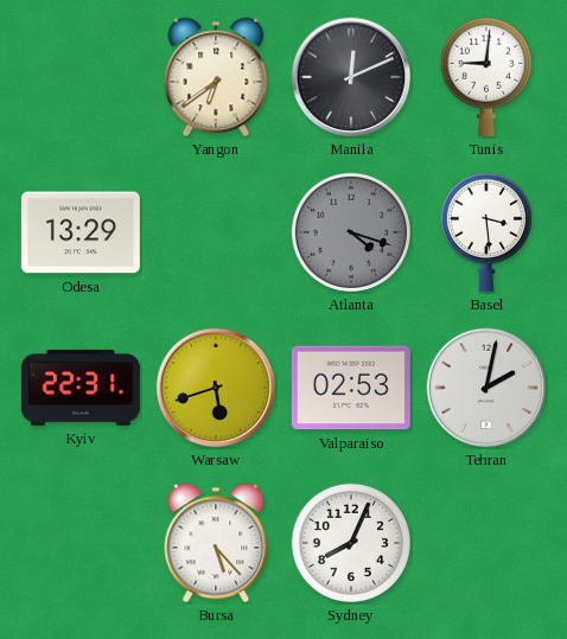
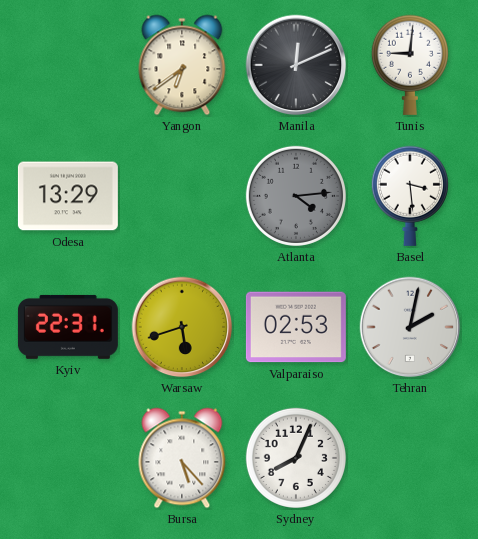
Atlanta: 4:18 -> 4:14
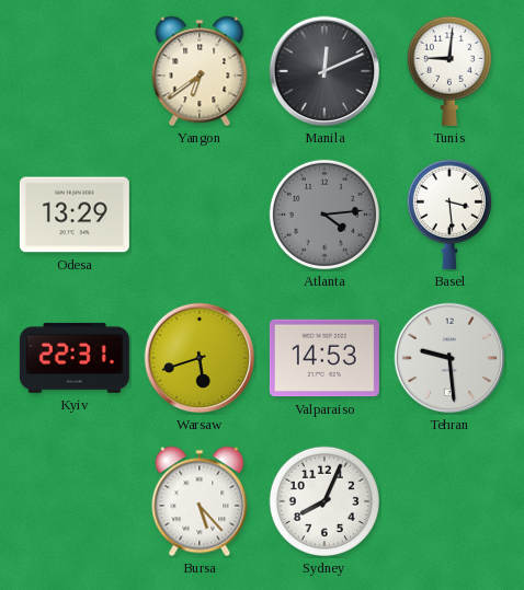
Valparaiso: 02:53 -> 14:53
Tehran: 2:02 -> 9:29
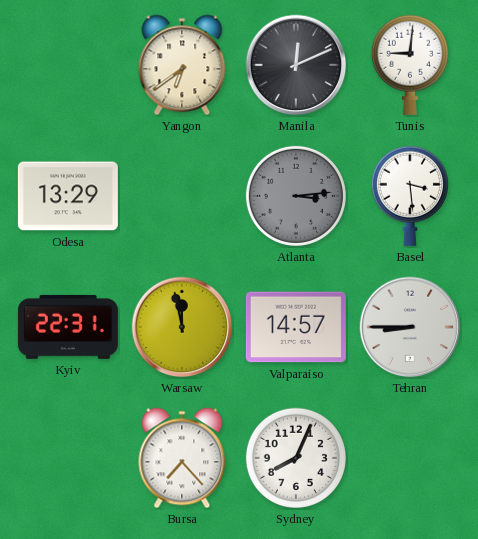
Atlanta: 4:14 -> 3:14
Warsaw: 5:42 -> 11:58
Valparaiso: 14:53 -> 14:57
Tehran: 9:29 -> 8:45
Bursa: 5:23 -> 7:23
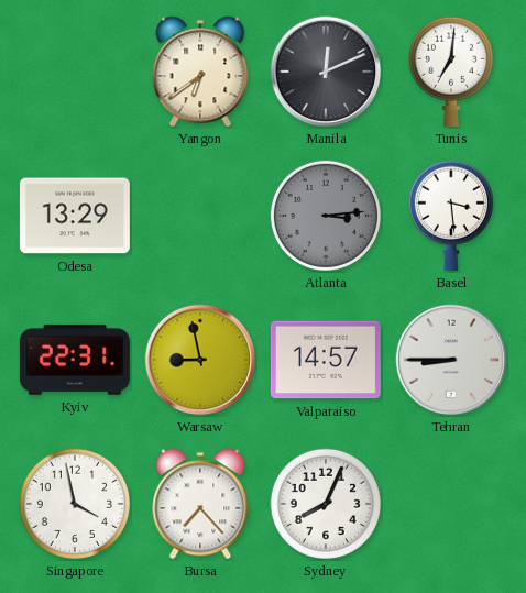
Tunis: 9:01 -> 7:01
Warsaw: 11:58 -> 8:58
Singapore: none -> 3:58
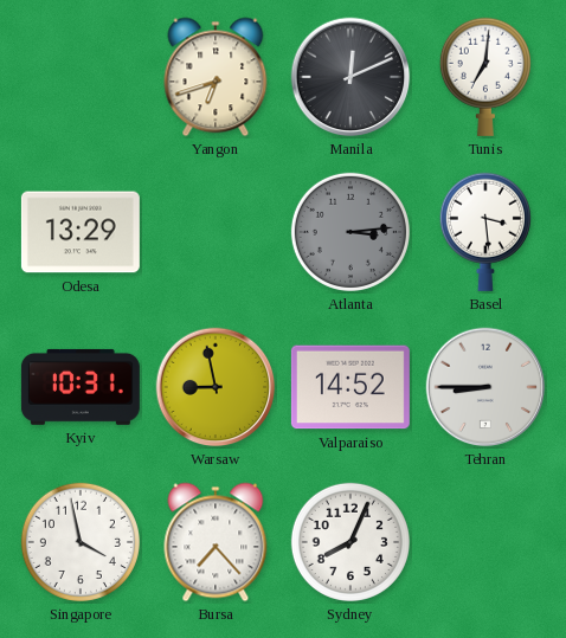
Yangon: 6:39 -> 6:42
Kyiv: 22:31 -> 10:31
Valparaiso: 14:57 -> 14:52
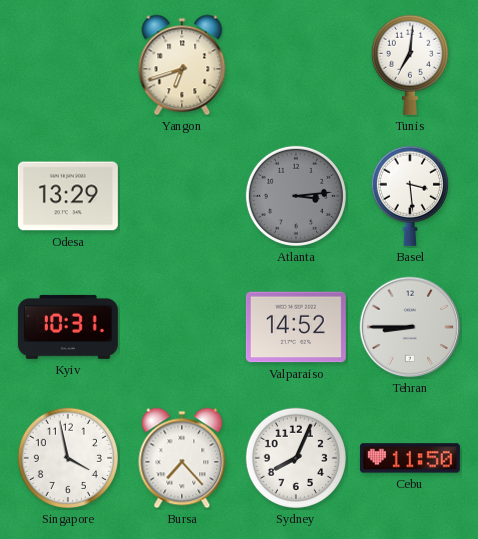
Manila: 12:11 -> none
Warsaw: 8:58 -> none
Cebu: none -> 11:50
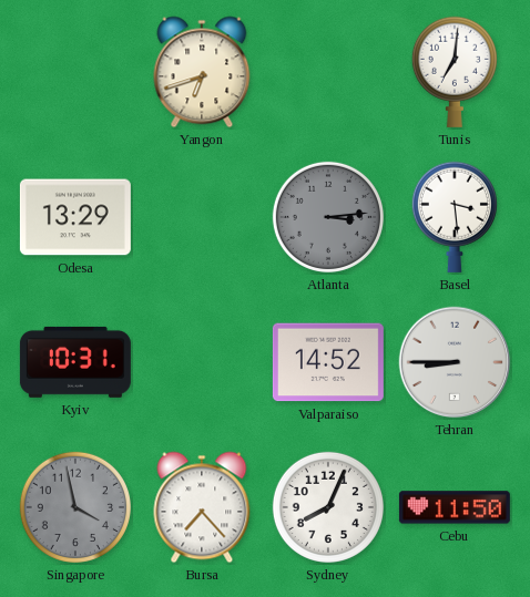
Singapore dial: white -> grey
